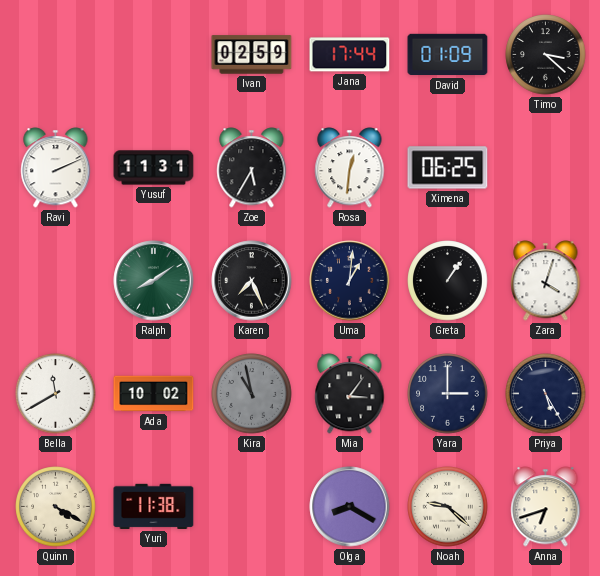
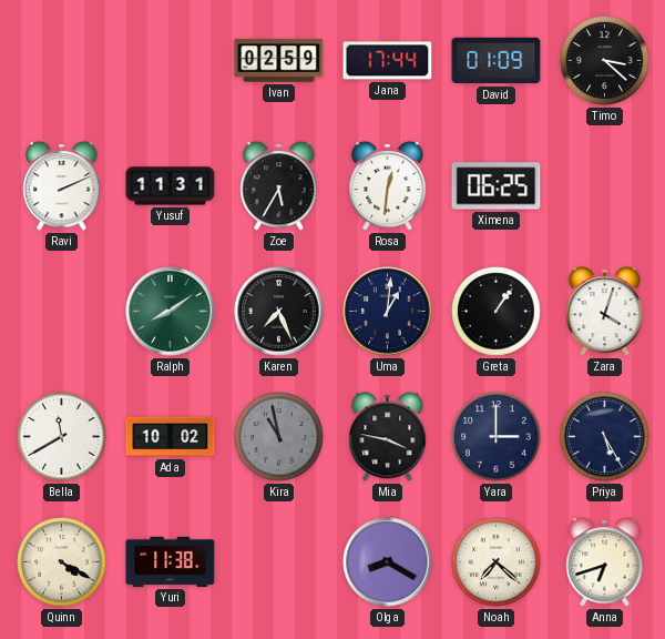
Mia: 3:06 -> 3:47
Noah: 9:22 -> 7:22
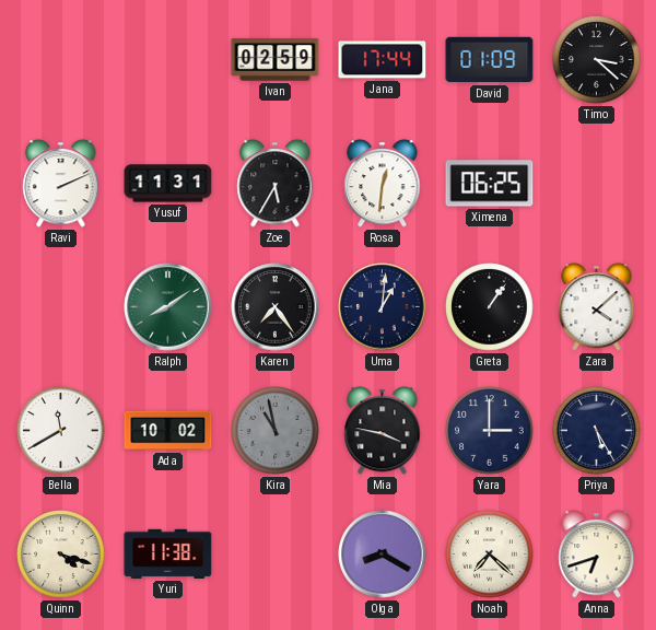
Karen: 7:26 -> 7:24
Zara: 4:03 -> 4:08
Quinn: 4:20 -> 4:18
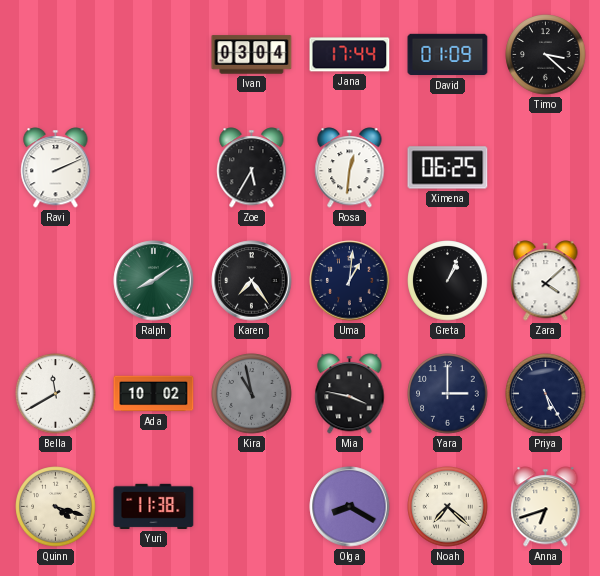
Ivan: 02:59 -> 03:04
Yusuf: 11:31 -> none
Greta: 1:06 -> 1:04
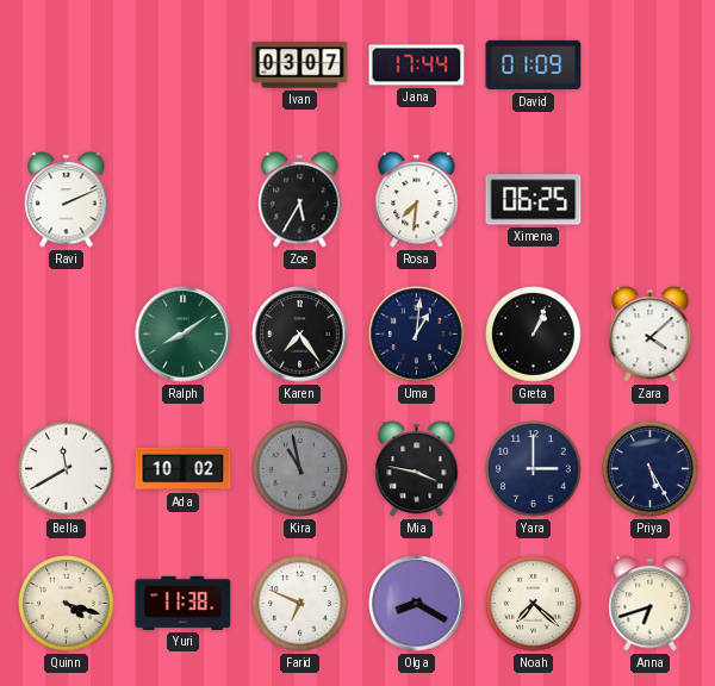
Ivan: 03:04 -> 03:07
Timo: 3:22 -> none
Rosa: 12:31 -> 7:31
Farid: none -> 6:49
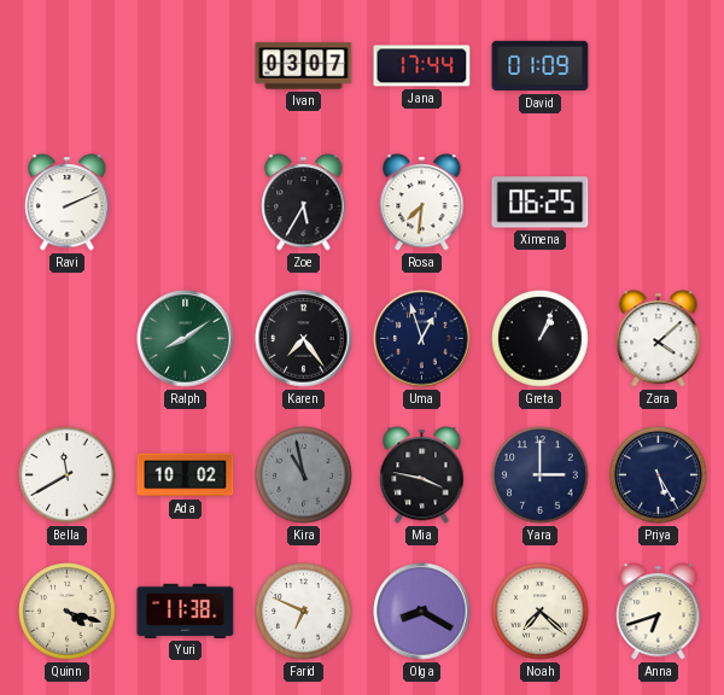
Uma: 1:01 -> 12:57
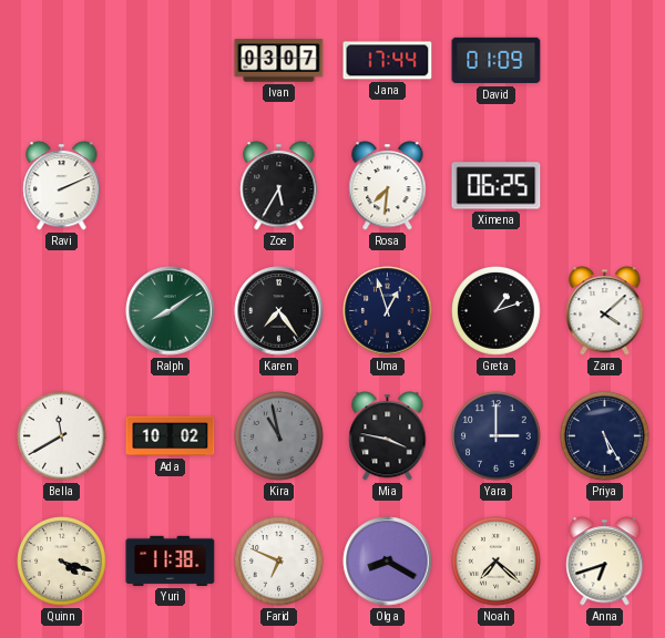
Greta: 1:04 -> 1:12
